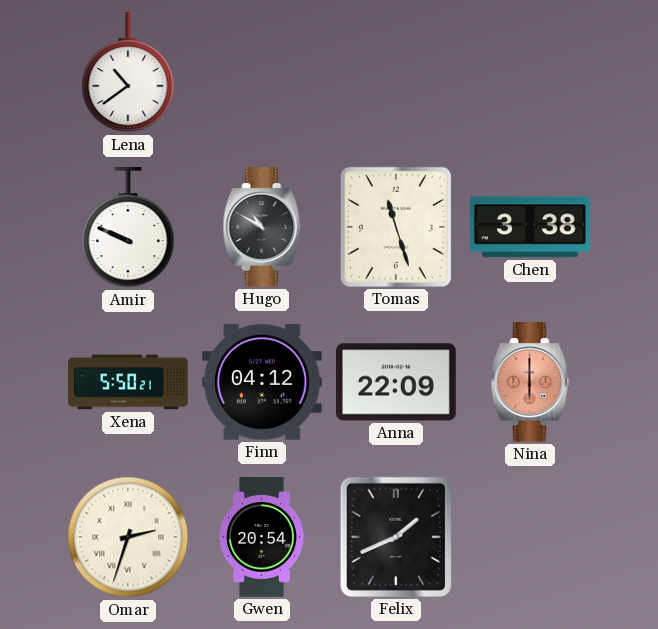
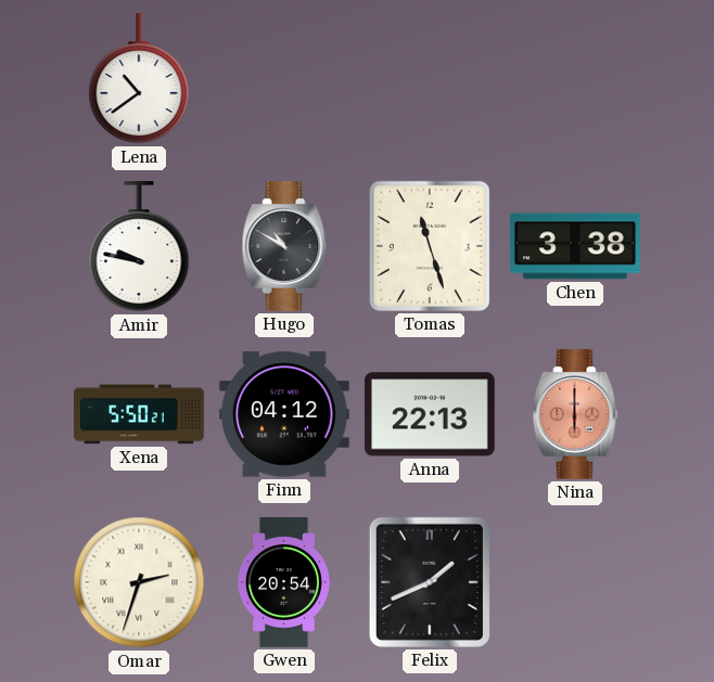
Amir: 9:49 -> 9:47
Anna: 22:09 -> 22:13
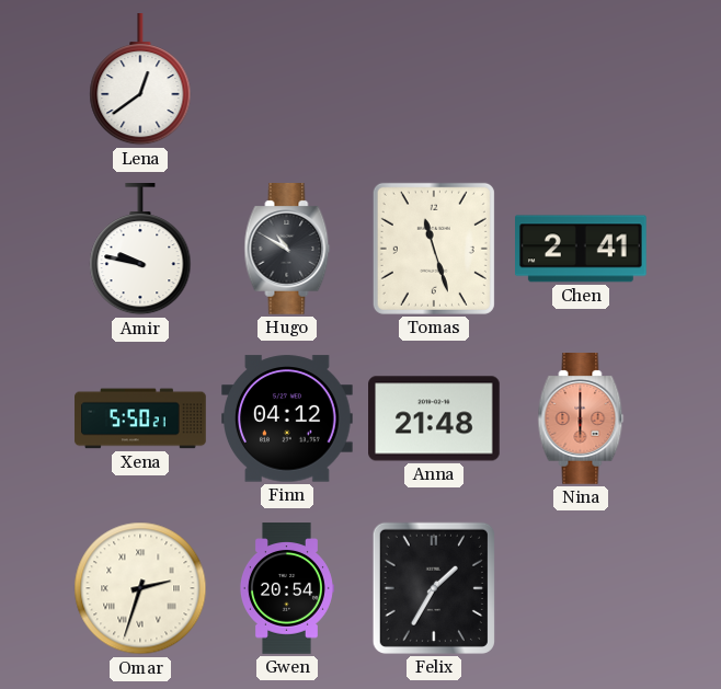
Lena: 10:39 -> 12:39
Chen: 3:38 -> 2:41
Anna: 22:13 -> 21:48
Felix: 1:41 -> 1:35
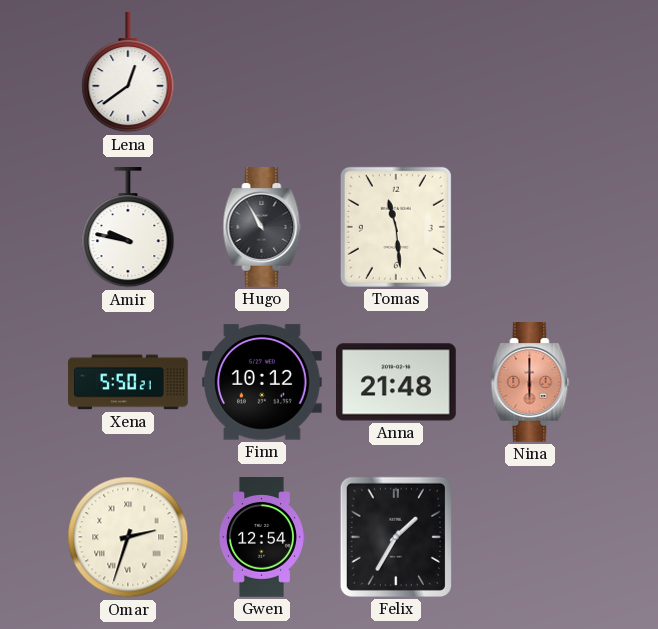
Hugo: 10:50 -> 10:55
Tomas: 11:27 -> 11:29
Chen: 2:41 -> none
Finn: 04:12 -> 10:12
Gwen: 20:54 -> 12:54
